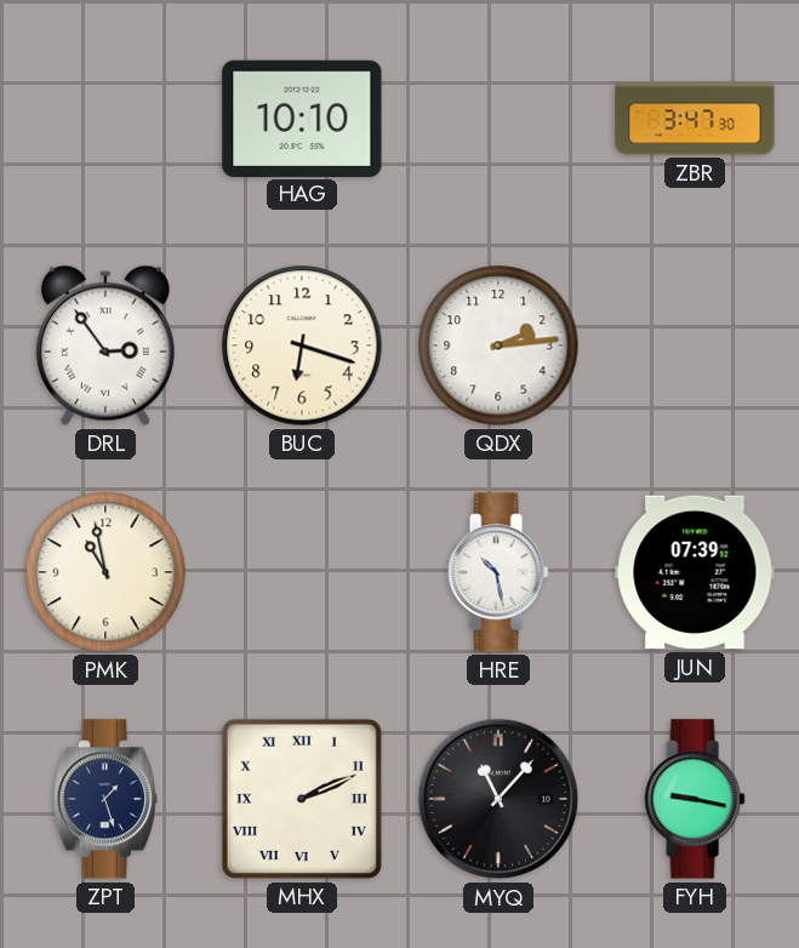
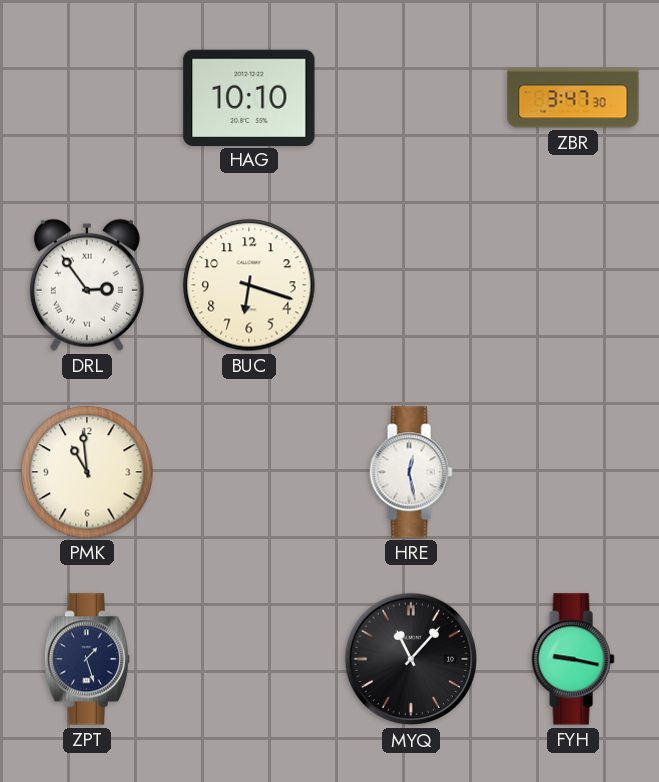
QDX: 2:14 -> none
PMK: 10:58 -> 10:59
HRE: 10:28 -> 12:28
JUN: 07:39 -> none
MHX: 2:11 -> none
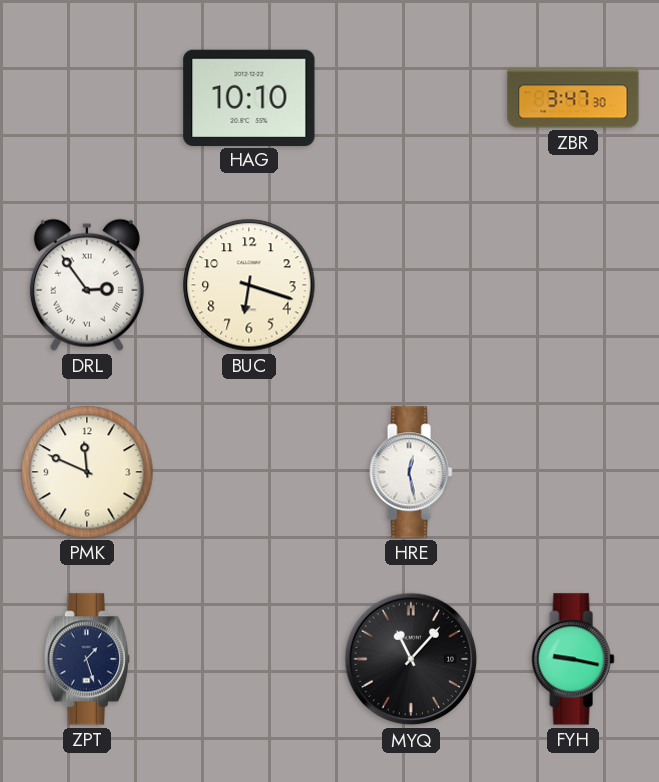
PMK: 10:59 -> 11:49
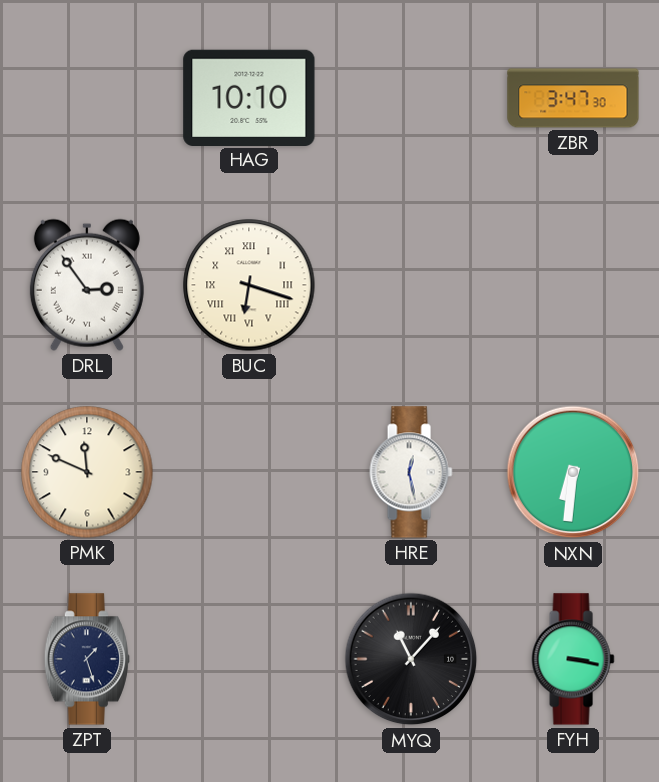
BUC numerals: Arabic -> Roman
NXN: none -> 6:31
FYH: 9:17 -> 3:17
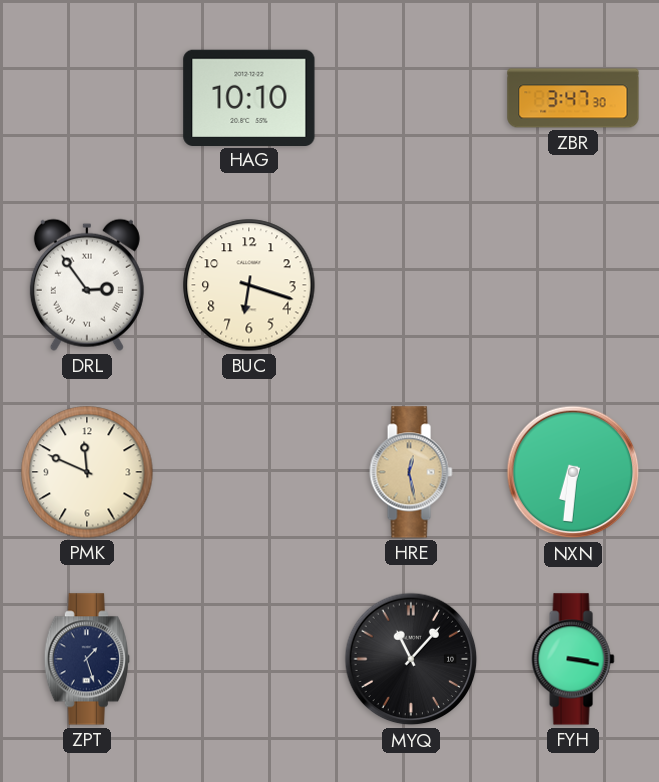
BUC numerals: Roman -> Arabic
HRE dial: white -> champagne
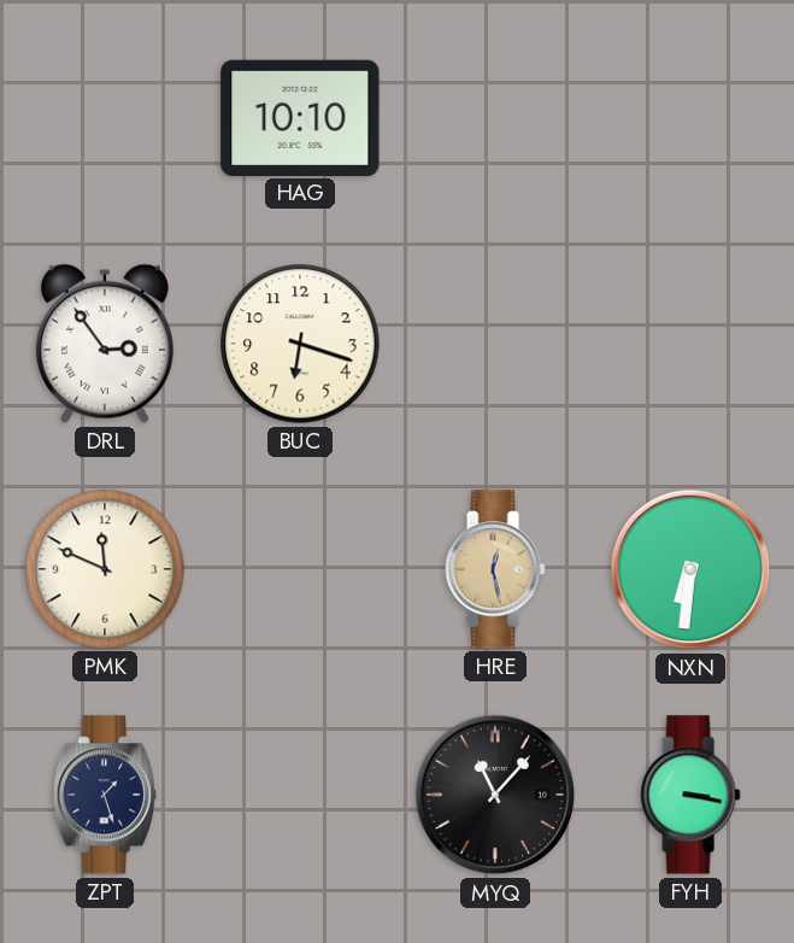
ZBR: 3:47 -> none
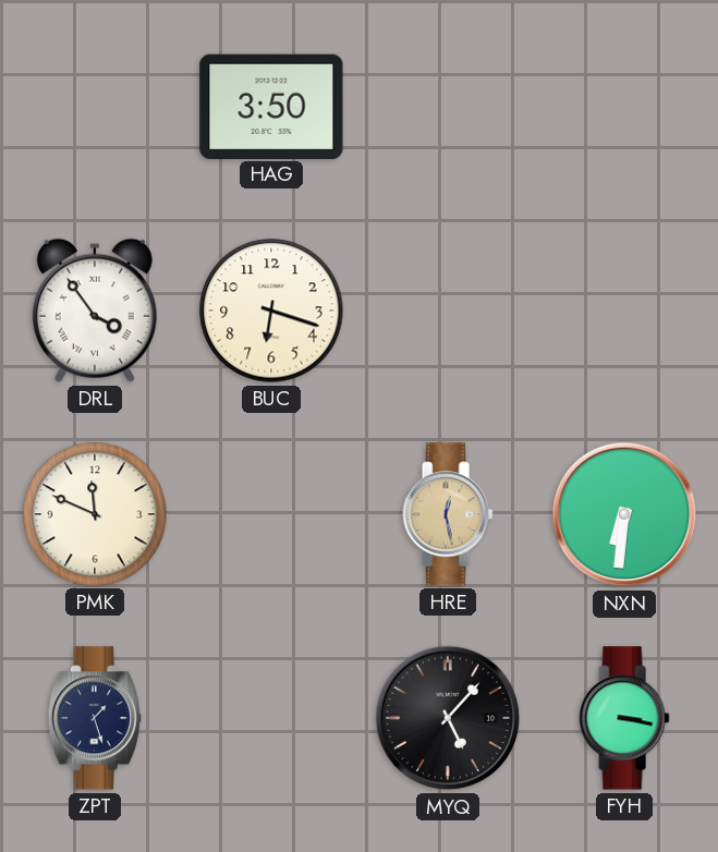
HAG: 10:10 -> 3:50
DRL: 2:54 -> 3:54
MYQ: 11:07 -> 5:07
